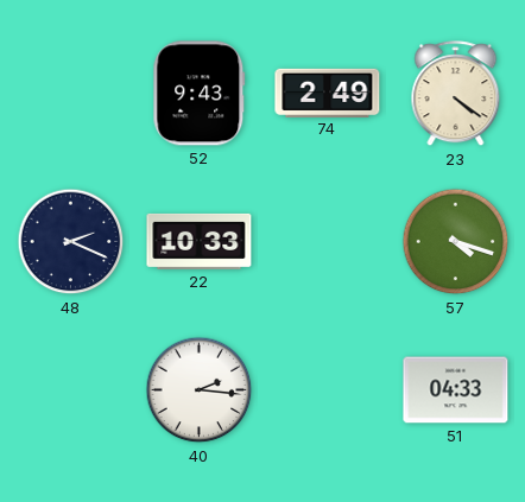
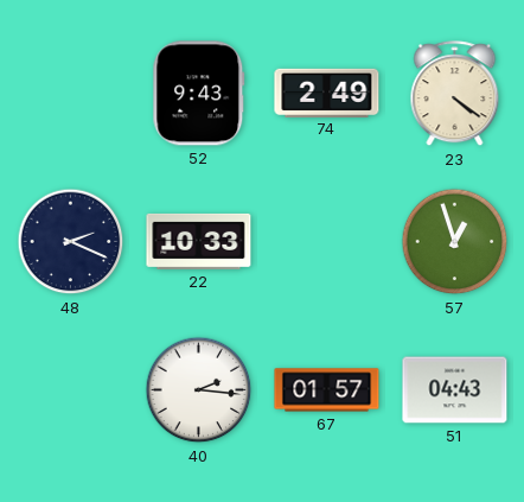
57: 4:18 -> 12:57
67: none -> 01:57
51: 04:33 -> 04:43
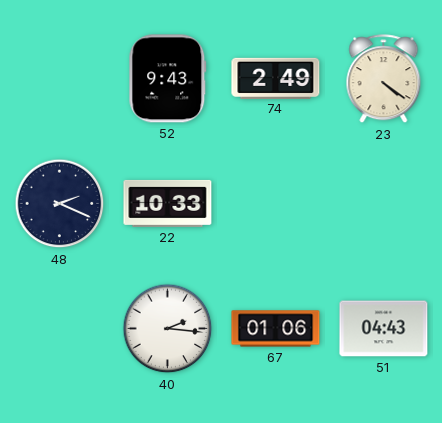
57: 12:57 -> none
67: 01:57 -> 01:06
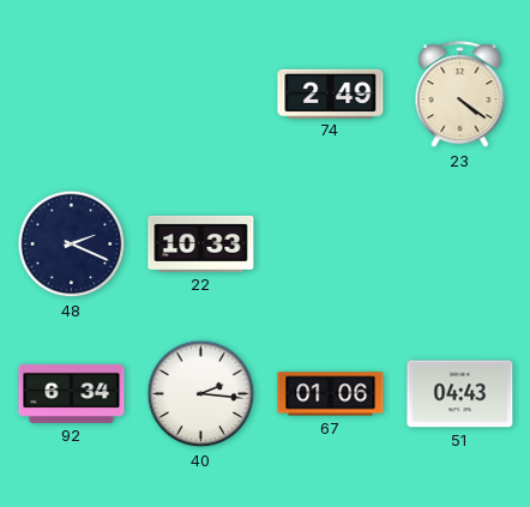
52: 9:43 -> none
92: none -> 6:34
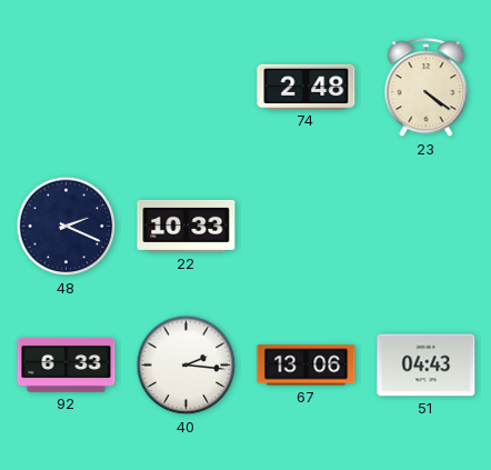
74: 2:49 -> 2:48
92: 6:34 -> 6:33
67: 01:06 -> 13:06
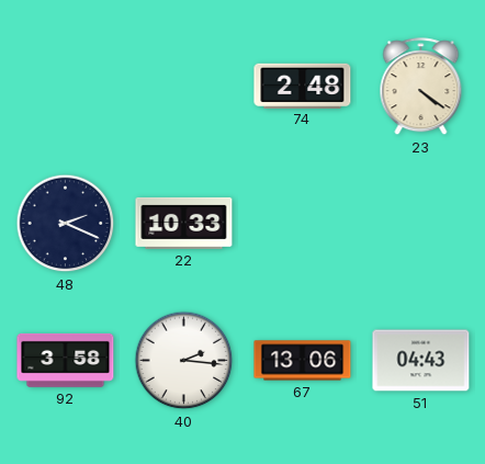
92: 6:33 -> 3:58
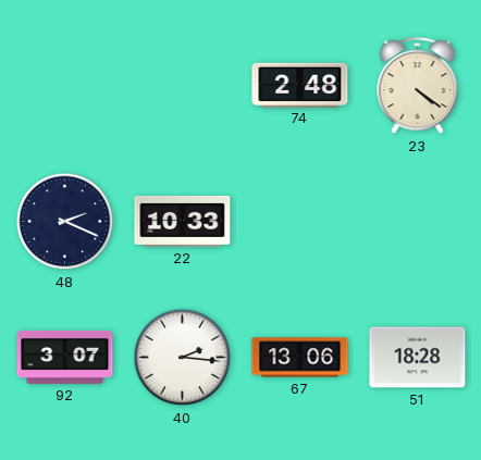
92: 3:58 -> 3:07
51: 04:43 -> 18:28
